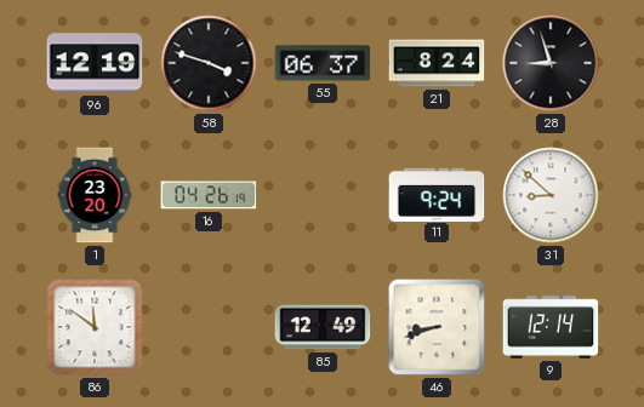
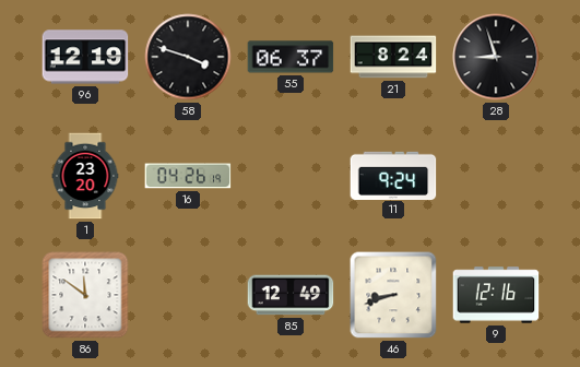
31: 8:52 -> none
9: 12:14 -> 12:16
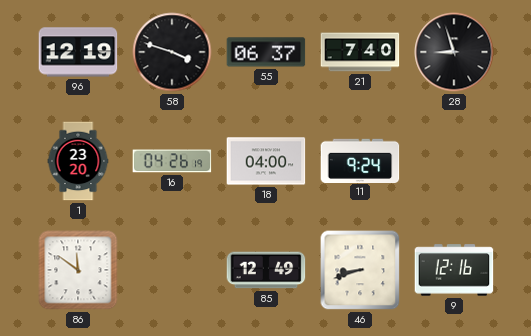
21: 8:24 -> 7:40
18: none -> 04:00
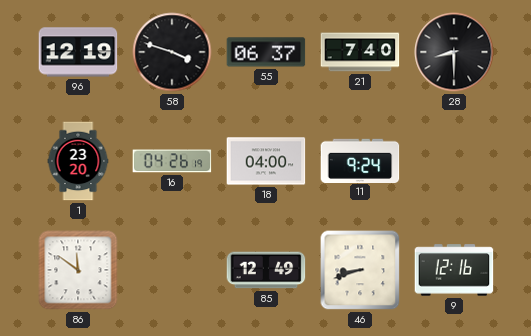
28: 8:57 -> 8:30
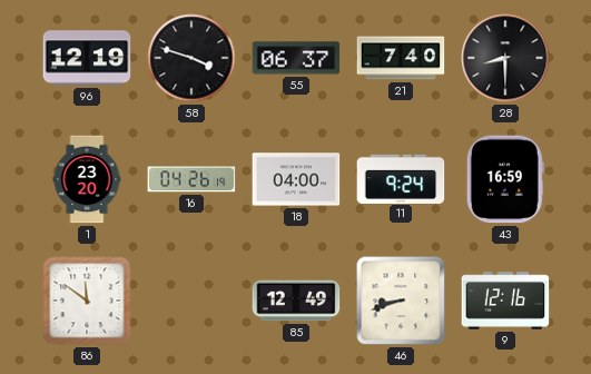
43: none -> 16:59
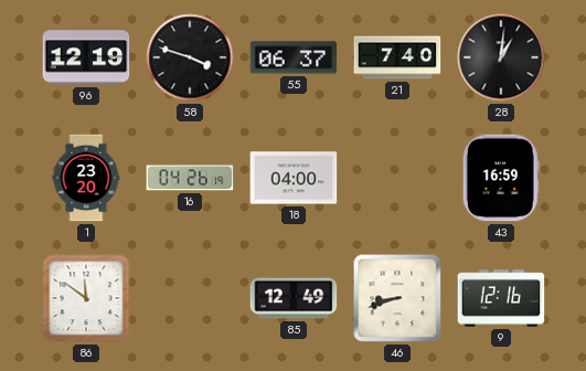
28: 8:30 -> 1:01
11: 9:24 -> none
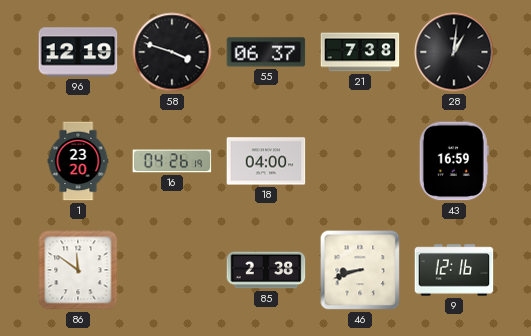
21: 7:40 -> 7:38
85: 12:49 -> 2:38
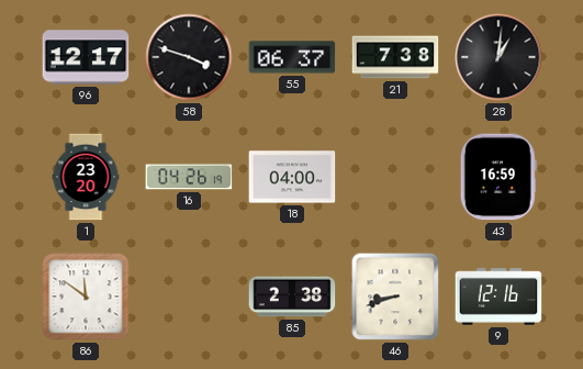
96: 12:19 -> 12:17
